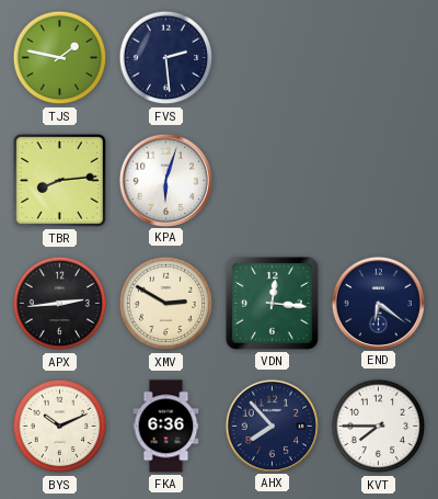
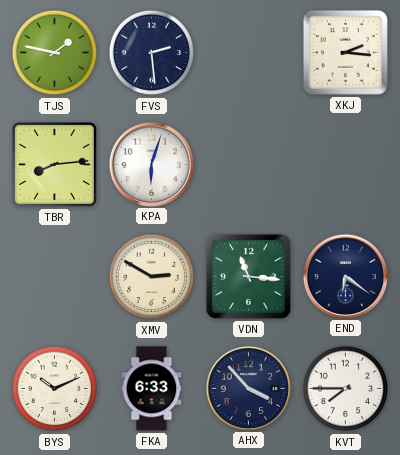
XKJ: none -> 2:16
APX: 2:44 -> none
VDN: 12:16 -> 11:16
FKA: 6:36 -> 6:33
AHX: 7:53 -> 3:53
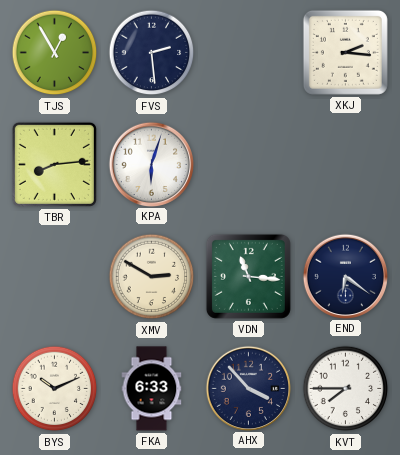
TJS: 1:47 -> 12:55
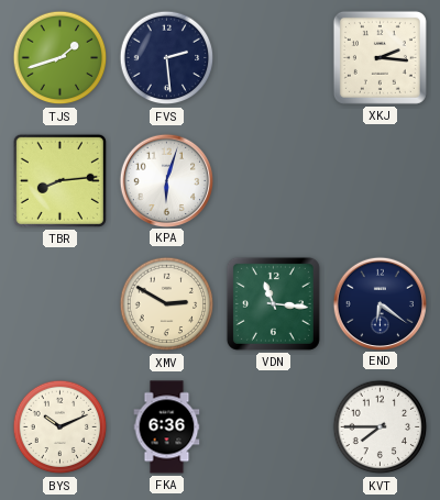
TJS: 12:55 -> 1:42
FKA: 6:33 -> 6:36
AHX: 3:53 -> none
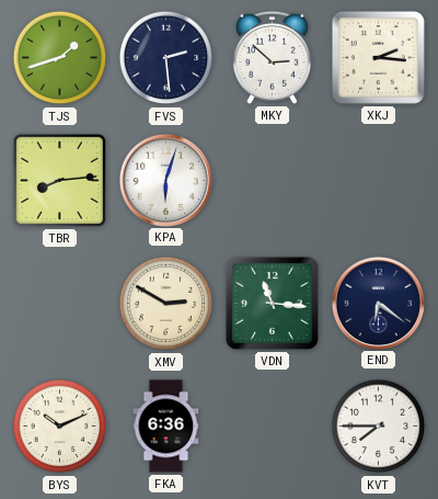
MKY: none -> 2:52
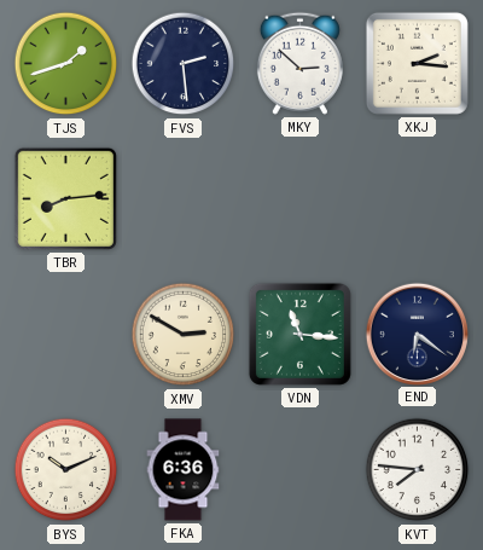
KPA: 6:03 -> none
KVT: 7:45 -> 7:46
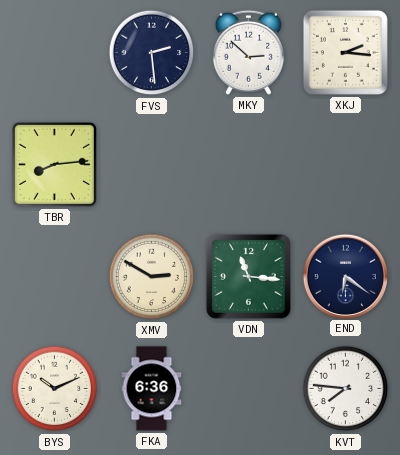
TJS: 1:42 -> none
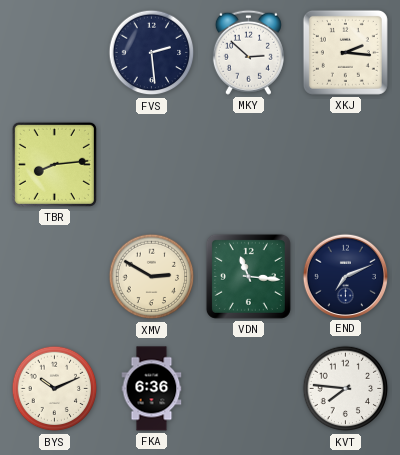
END: 6:21 -> 7:11
